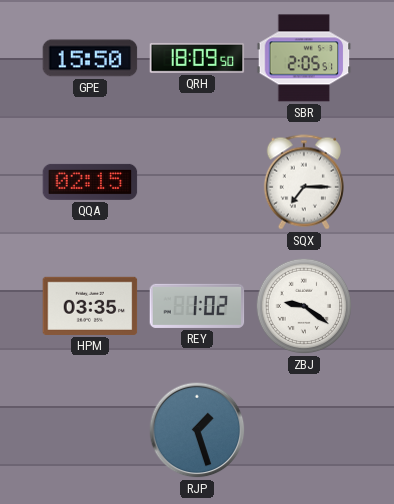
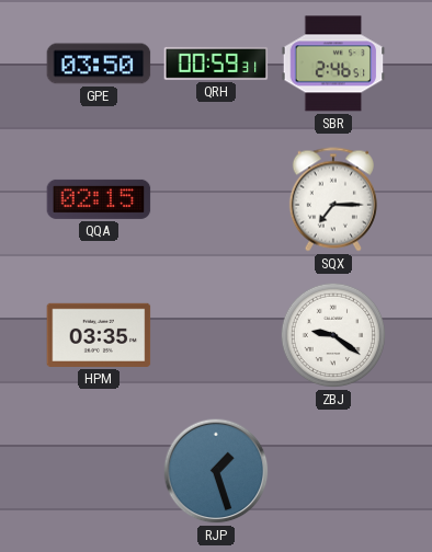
GPE: 15:50 -> 03:50
QRH: 18:09 -> 00:59
SBR: 2:05 -> 2:46
REY: 1:02 -> none
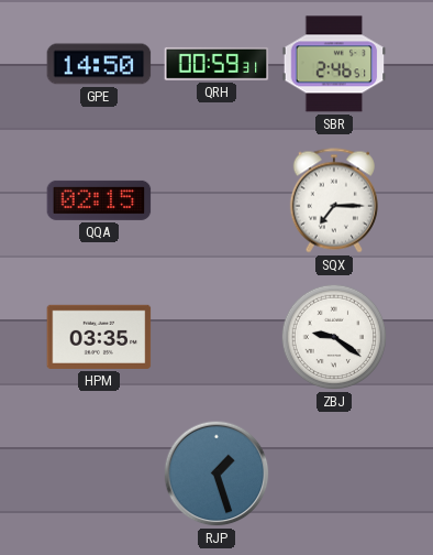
GPE: 03:50 -> 14:50
